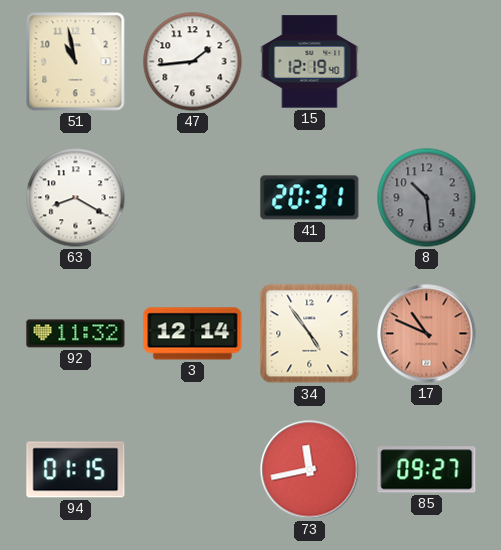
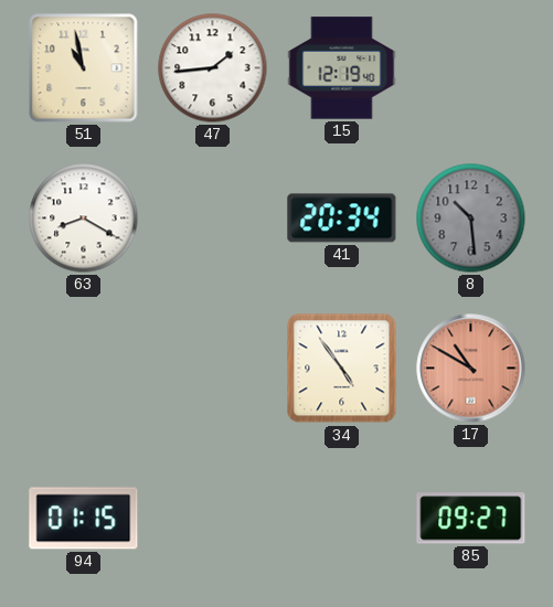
41: 20:31 -> 20:34
92: 11:32 -> none
3: 12:14 -> none
17: 10:49 -> 10:50
73: 11:43 -> none
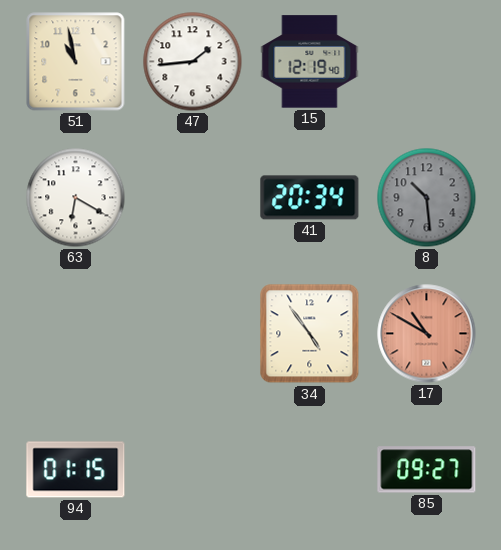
63: 8:20 -> 6:20
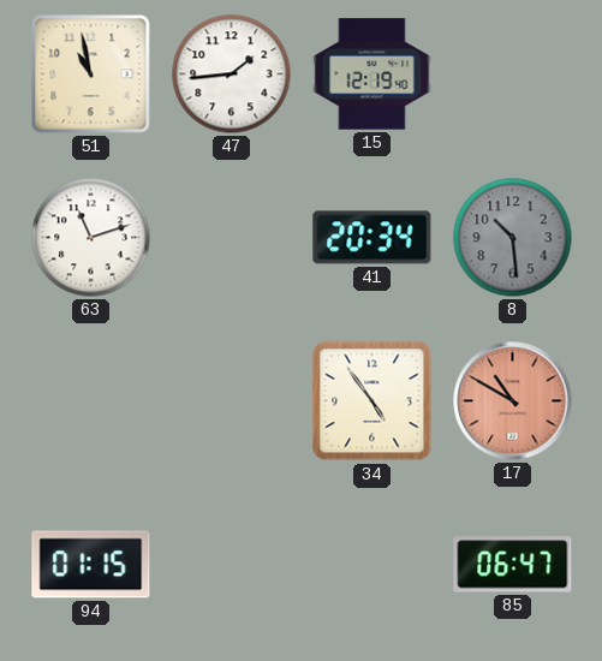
63: 6:20 -> 11:12
85: 09:27 -> 06:47
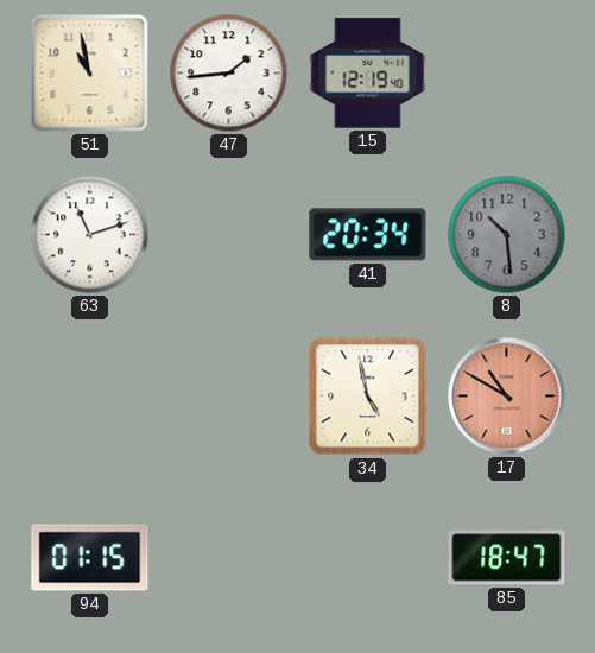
34: 4:54 -> 4:58
85: 06:47 -> 18:47
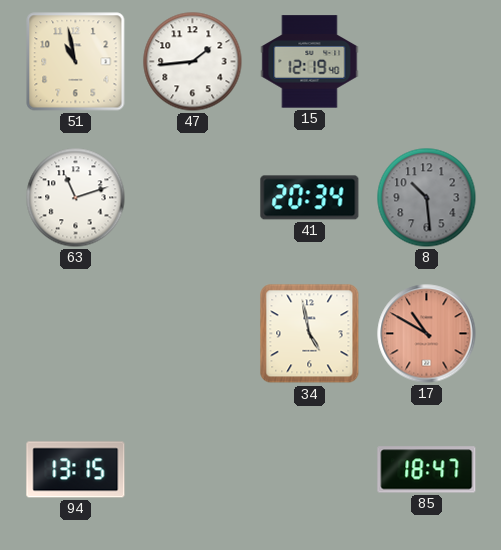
94: 01:15 -> 13:15
